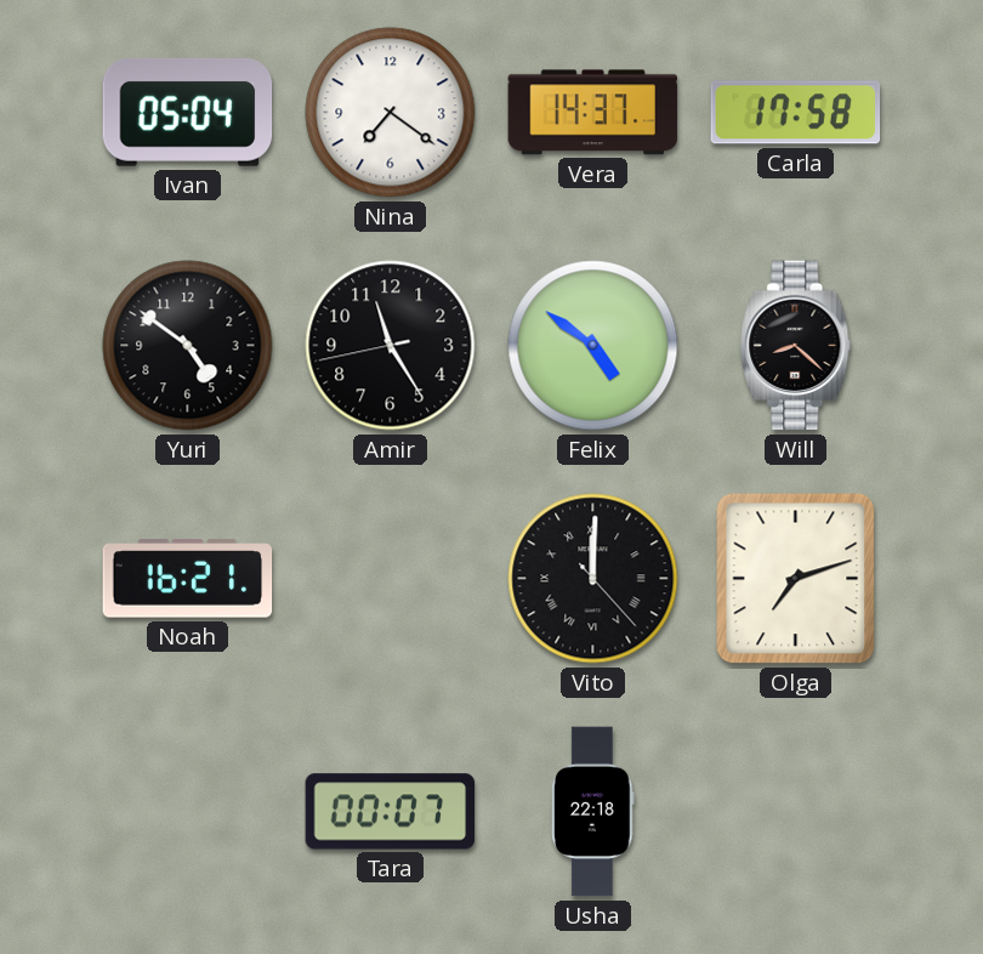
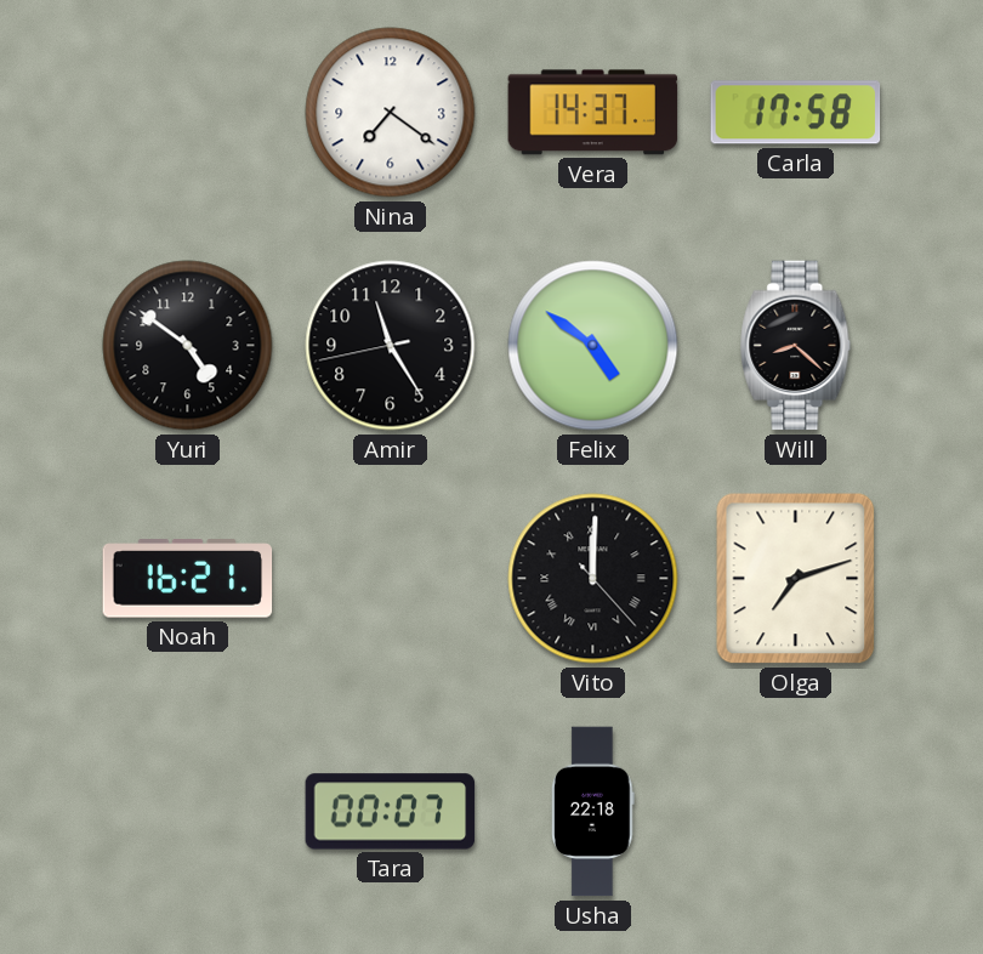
Ivan: 05:04 -> none
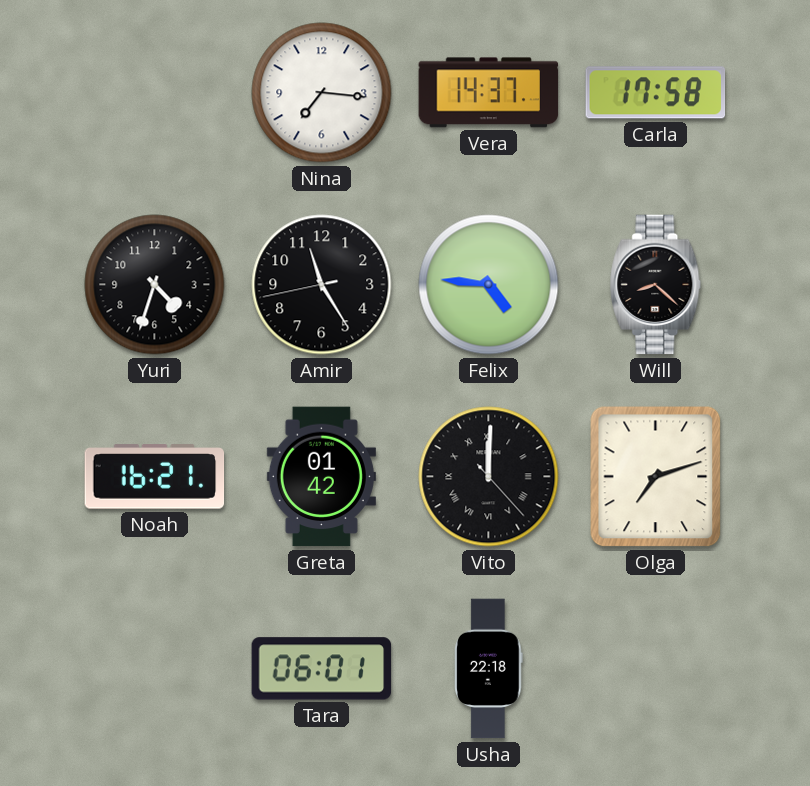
Nina: 7:21 -> 7:16
Yuri: 4:51 -> 4:33
Felix: 4:51 -> 4:46
Greta: none -> 01:42
Tara: 00:07 -> 06:01
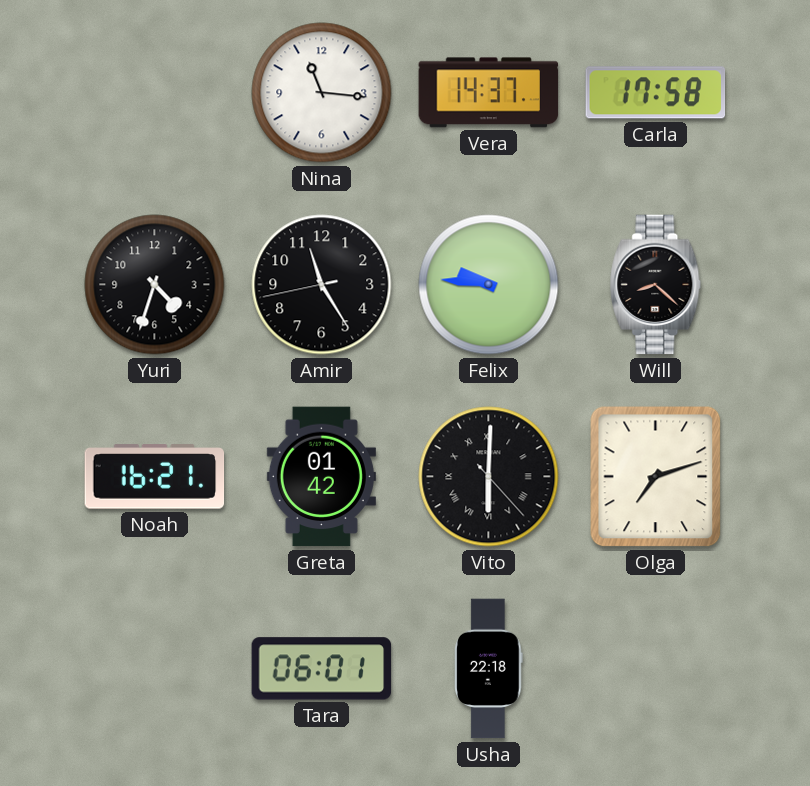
Nina: 7:16 -> 11:16
Felix: 4:46 -> 9:46
Vito: 12:00 -> 6:00
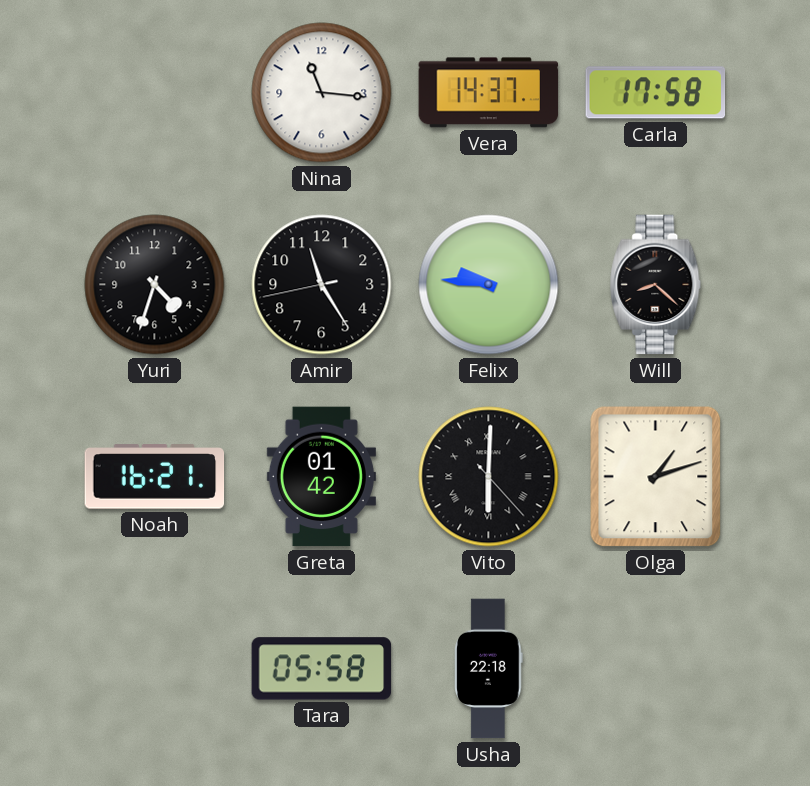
Olga: 7:12 -> 1:12
Tara: 06:01 -> 05:58
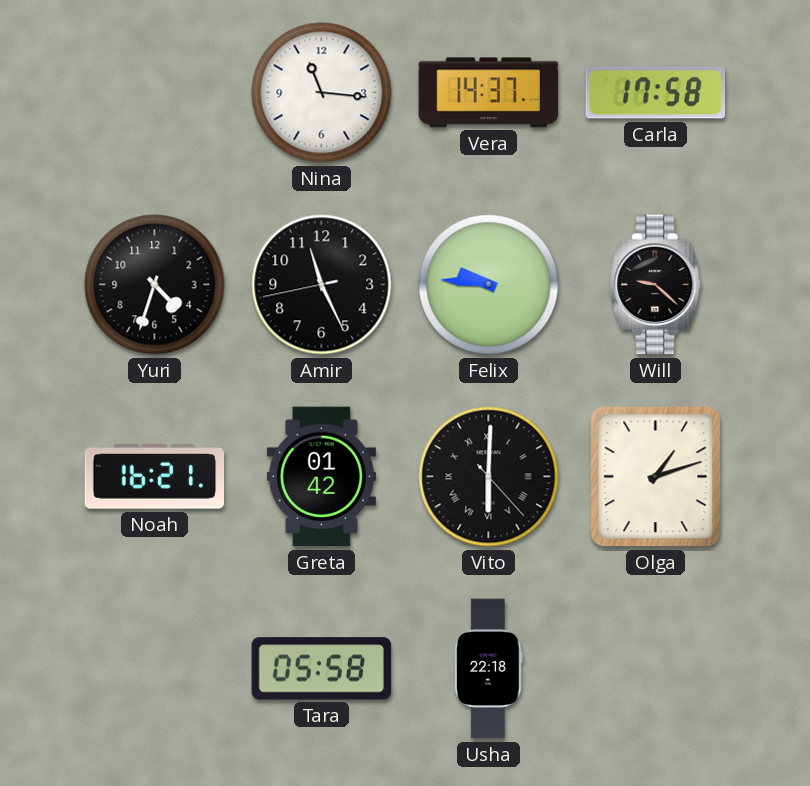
Amir: 11:24 -> 11:25
Will: 8:22 -> 9:22
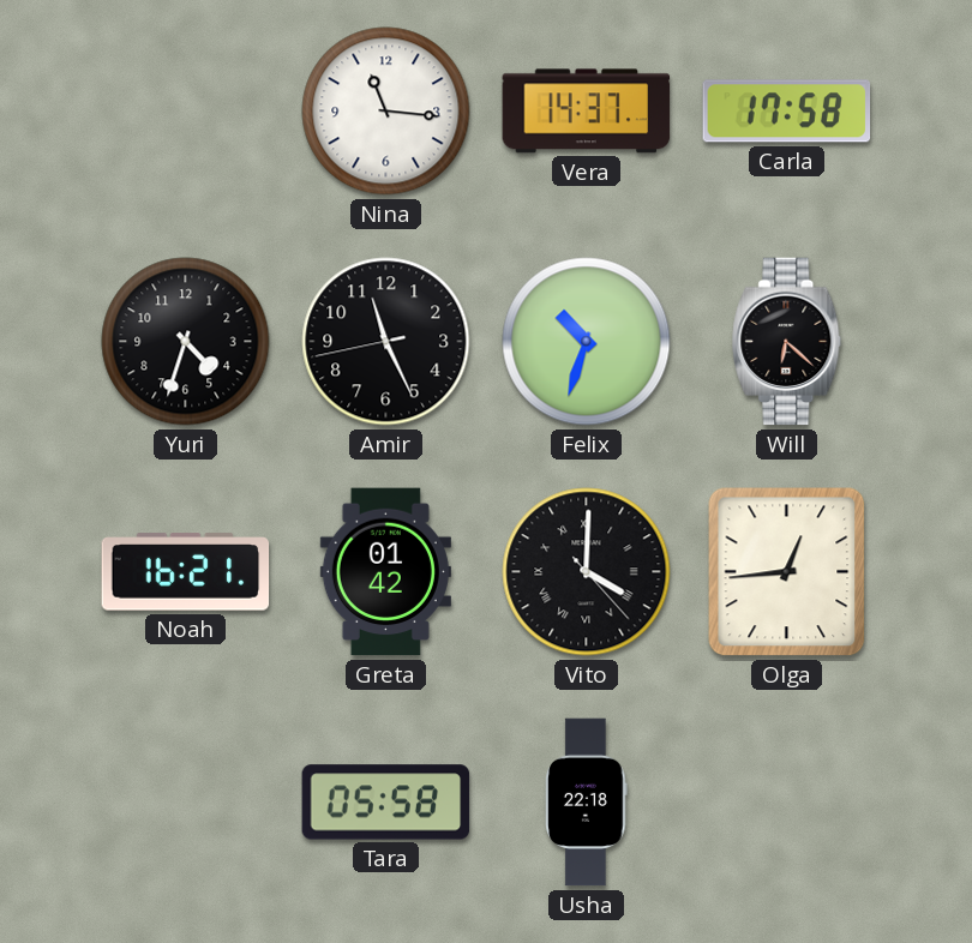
Felix: 9:46 -> 10:33
Will: 9:22 -> 6:22
Vito: 6:00 -> 4:00
Olga: 1:12 -> 12:44
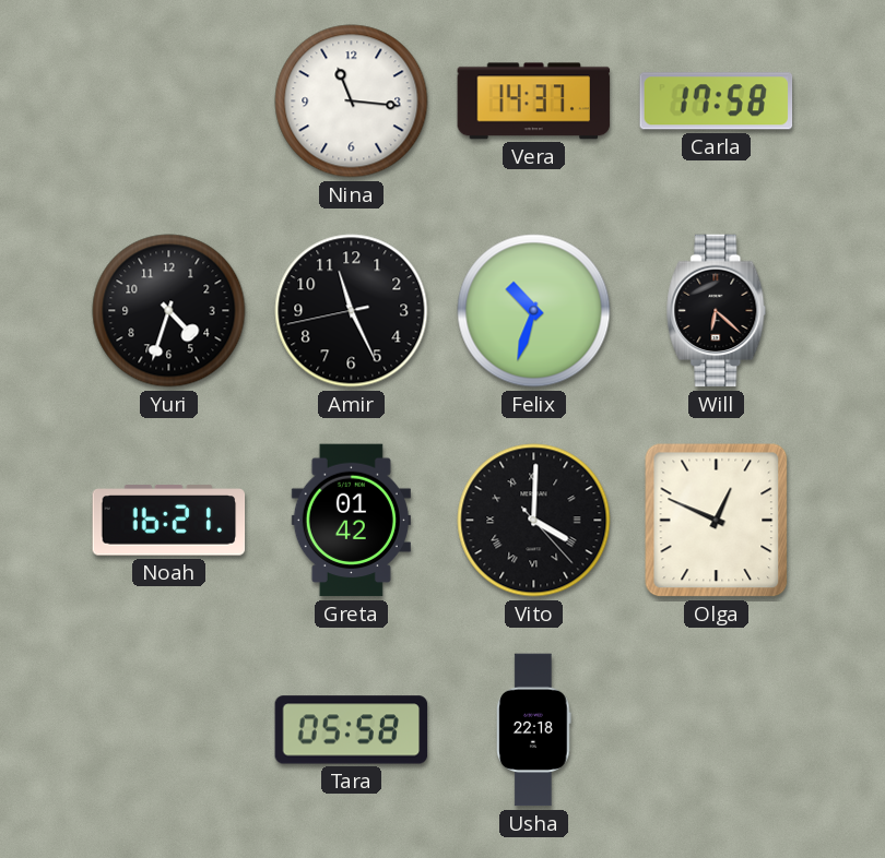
Olga: 12:44 -> 12:49
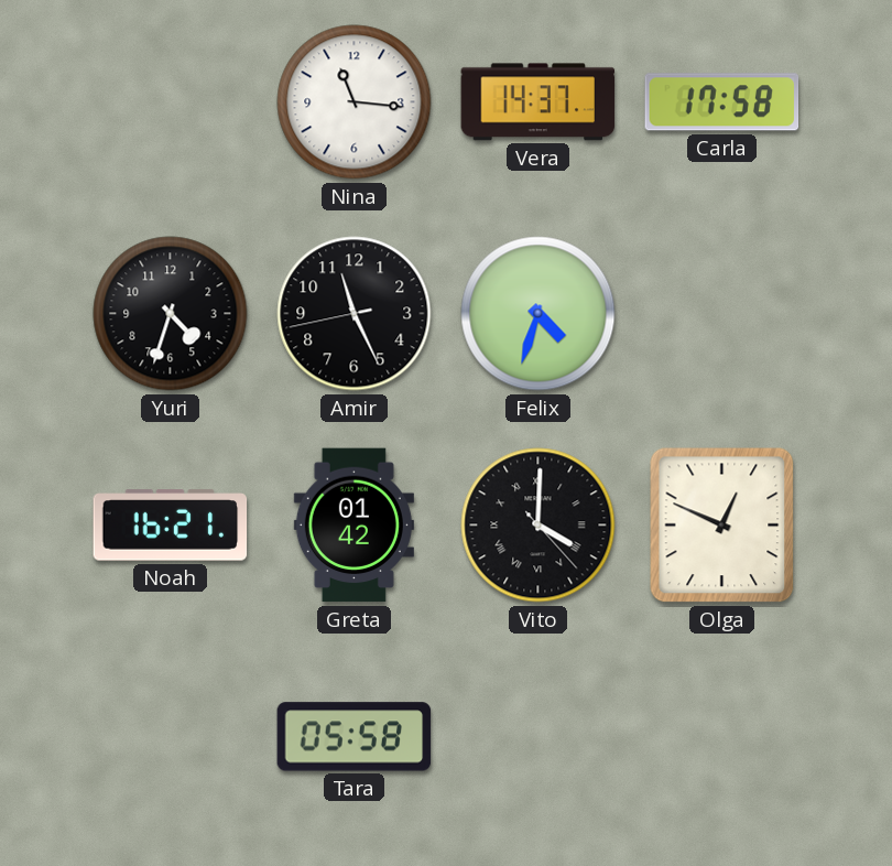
Felix: 10:33 -> 4:33
Will: 6:22 -> none
Usha: 22:18 -> none
